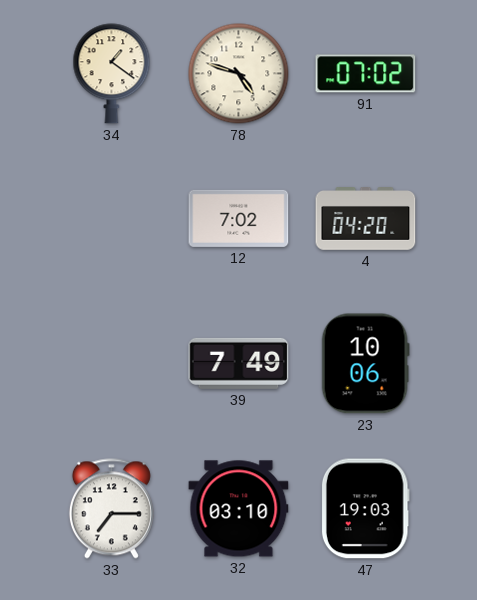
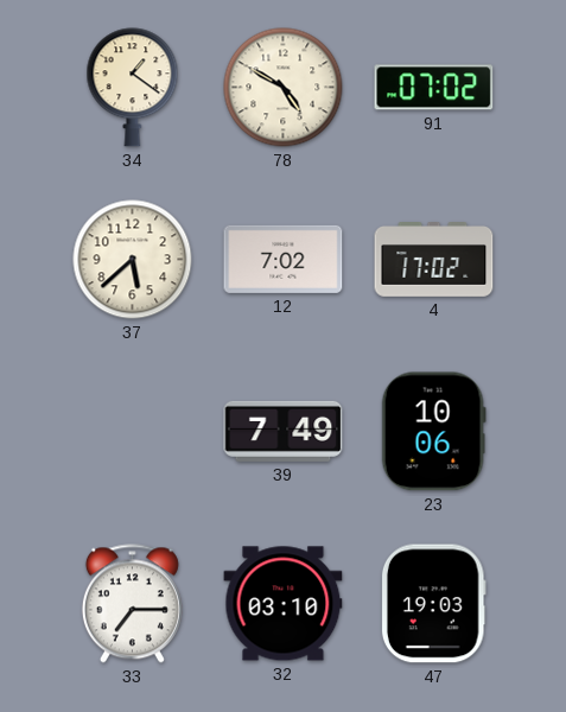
78: 4:48 -> 4:50
37: none -> 5:38
4: 04:20 -> 17:02
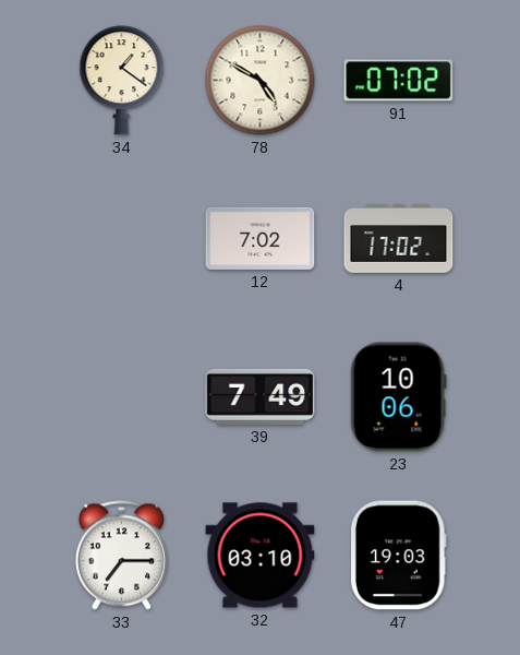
37: 5:38 -> none
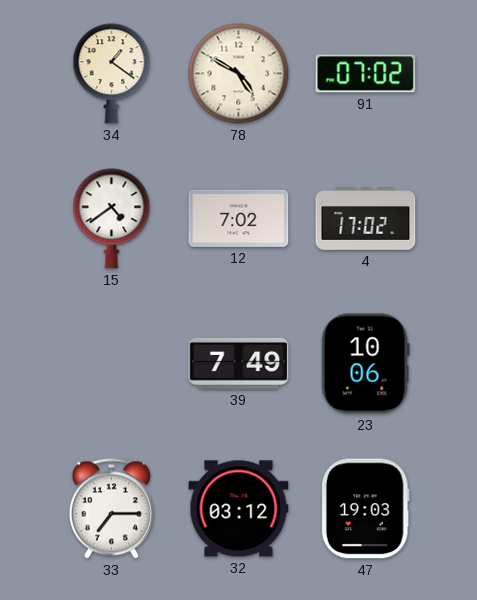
15: none -> 4:39
32: 03:10 -> 03:12
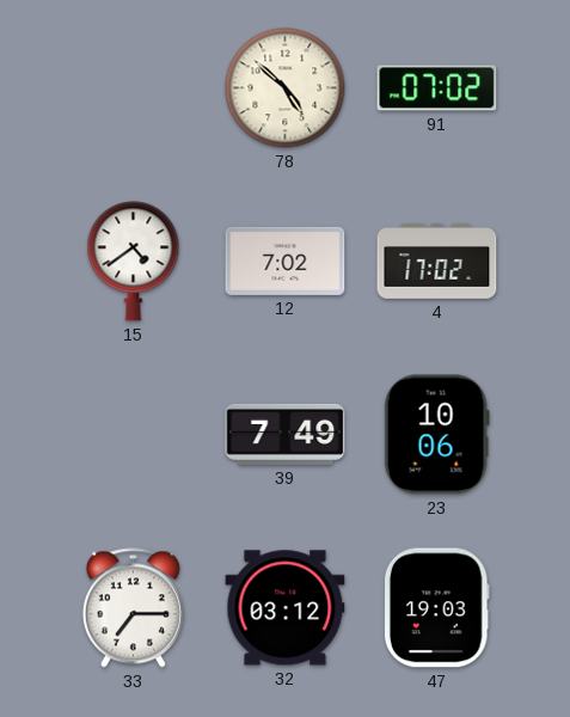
34: 1:21 -> none
78: 4:50 -> 4:52
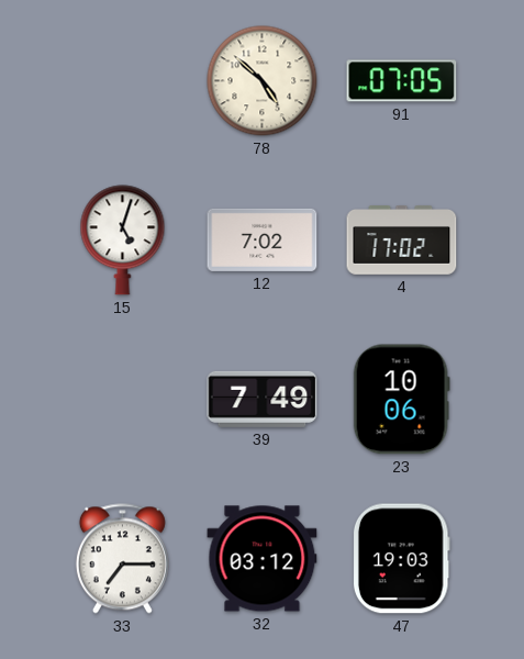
91: 07:02 -> 07:05
15: 4:39 -> 5:03
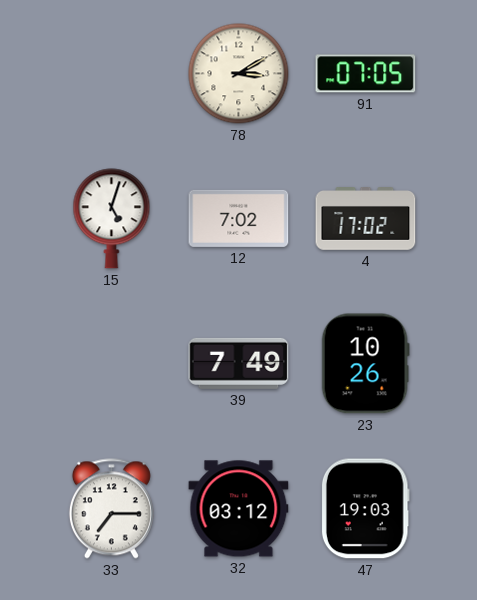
78: 4:52 -> 3:10
23: 10:06 -> 10:26
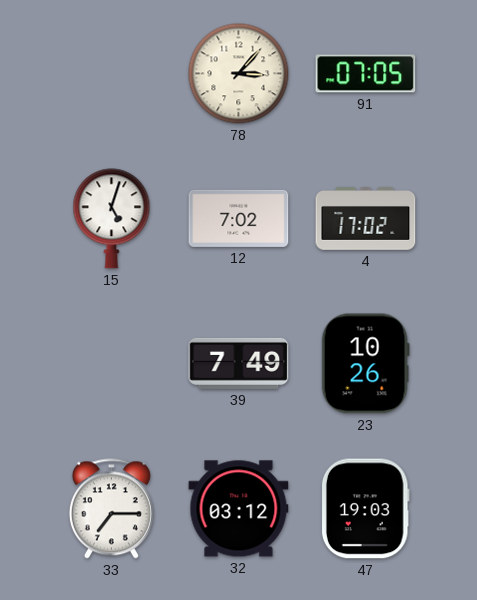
78: 3:10 -> 3:07
